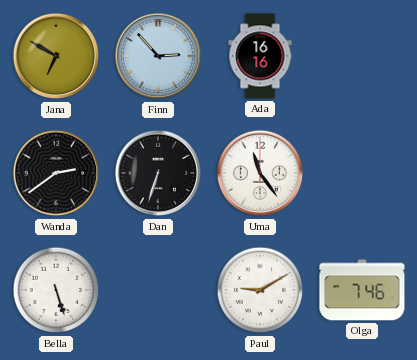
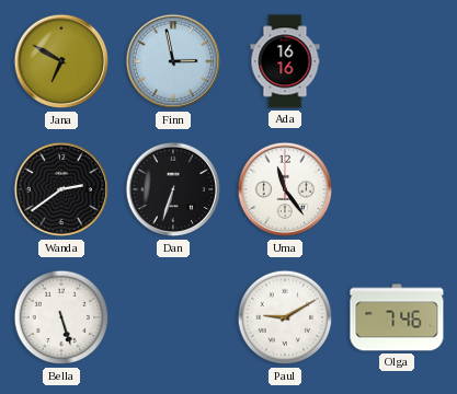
Finn: 2:53 -> 2:58
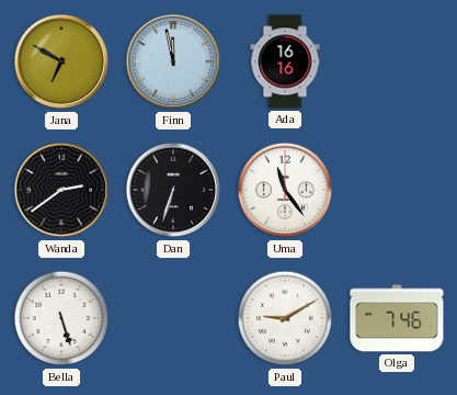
Finn: 2:58 -> 11:58
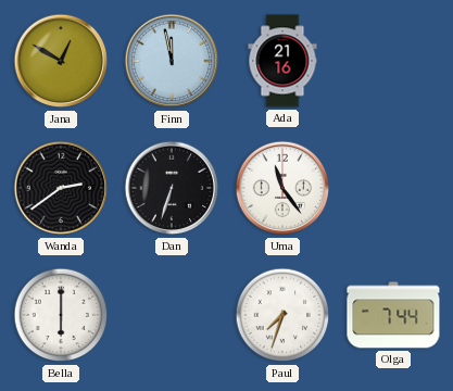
Jana: 6:50 -> 12:50
Ada: 16:16 -> 21:16
Bella: 5:27 -> 6:00
Paul: 9:10 -> 7:33
Olga: 7:46 -> 7:44
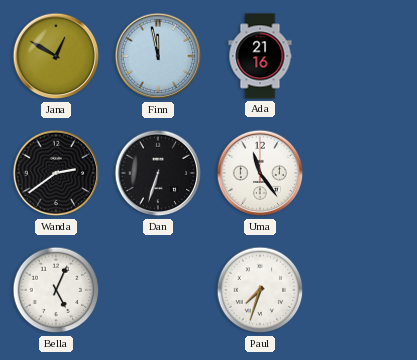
Bella: 6:00 -> 5:04
Olga: 7:44 -> none
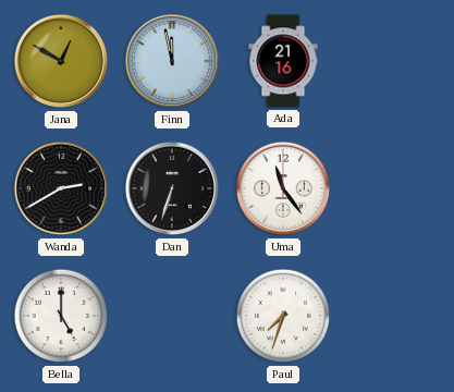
Wanda: 2:39 -> 2:40
Bella: 5:04 -> 5:00
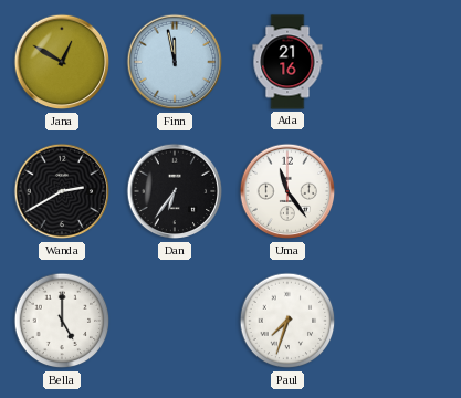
Dan: 6:33 -> 6:36
